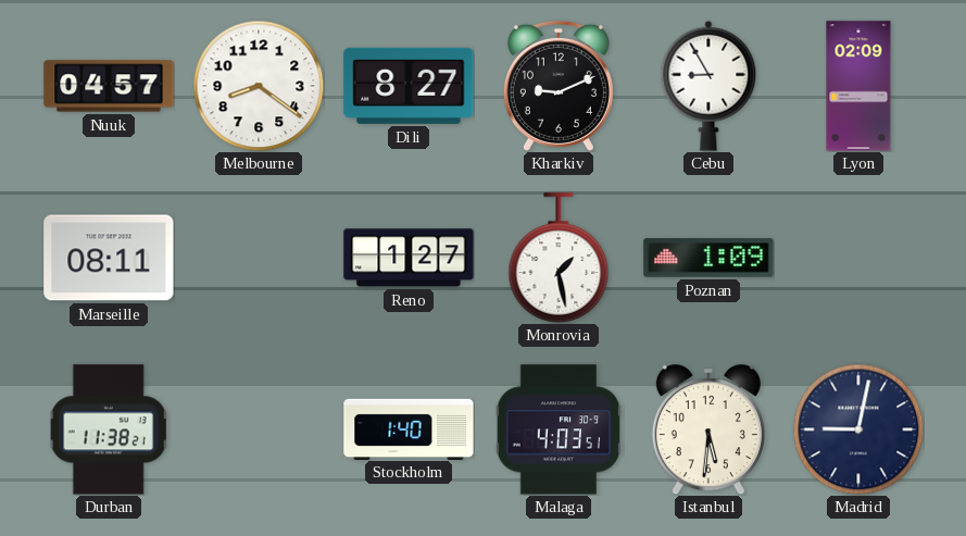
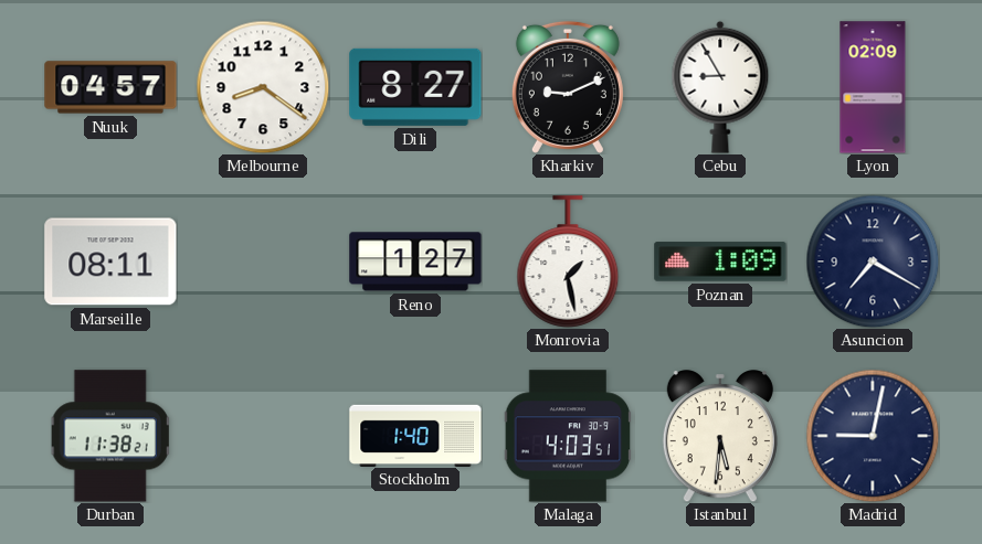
Asuncion: none -> 7:20
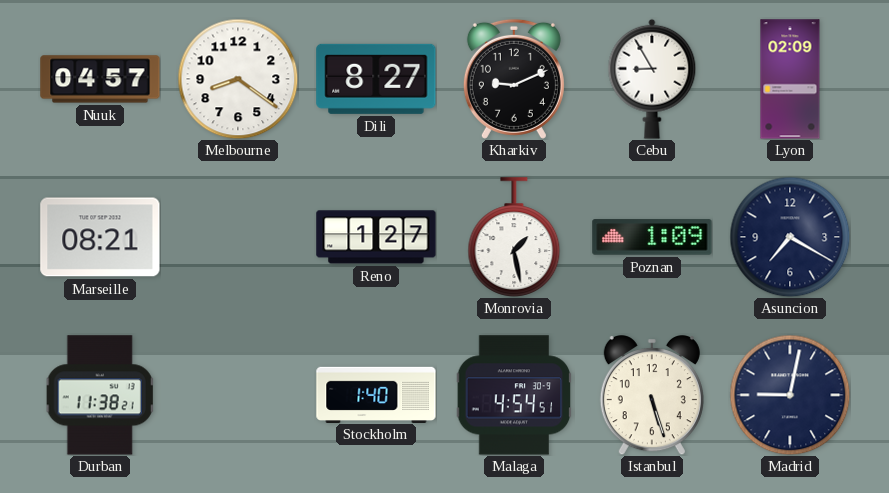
Marseille: 08:11 -> 08:21
Malaga: 4:03 -> 4:54
Istanbul: 5:31 -> 5:27
